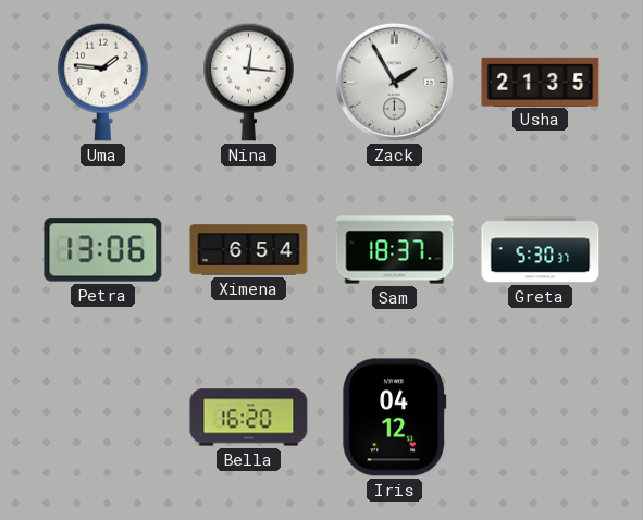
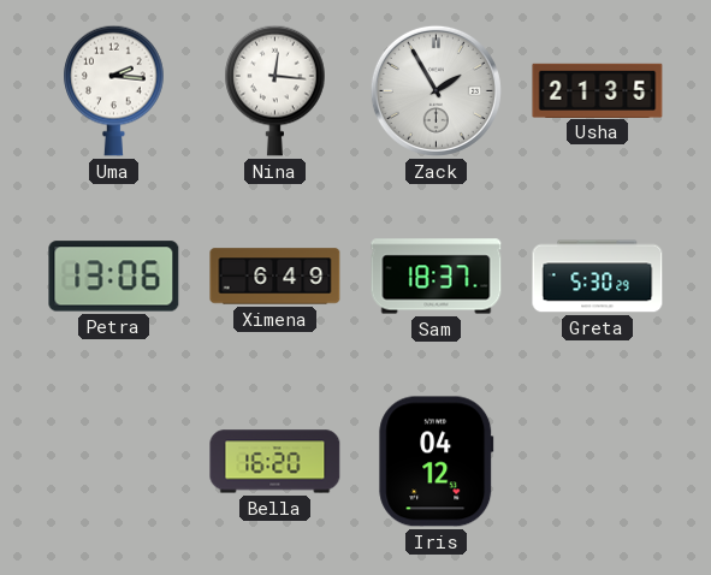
Uma: 1:46 -> 2:16
Ximena: 6:54 -> 6:49
Greta: 5:30:37 -> 5:30:29
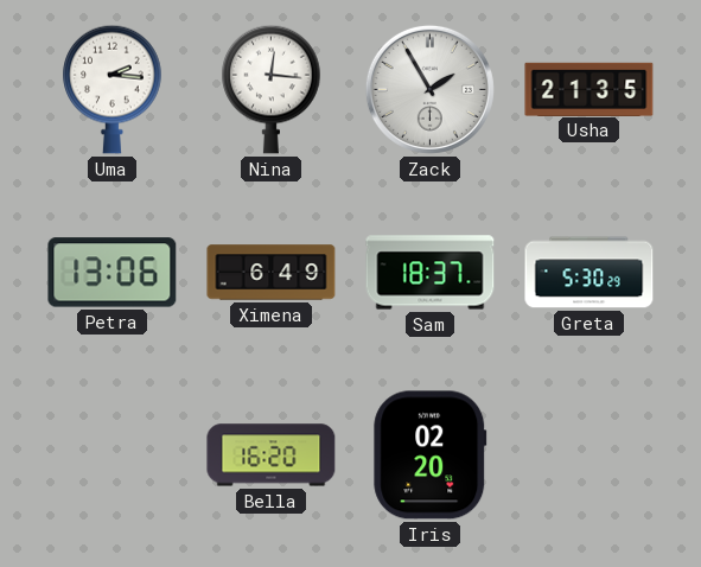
Iris: 04:12 -> 02:20
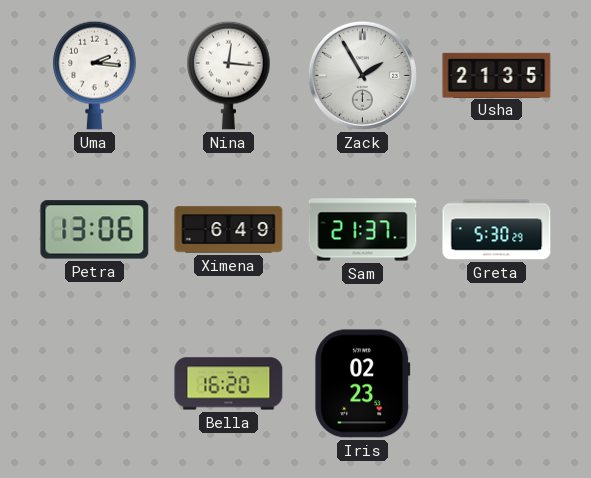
Sam: 18:37 -> 21:37
Iris: 02:20 -> 02:23
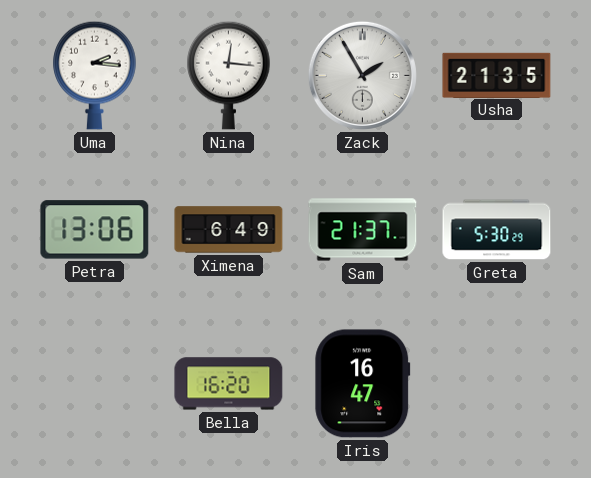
Iris: 02:23 -> 16:47
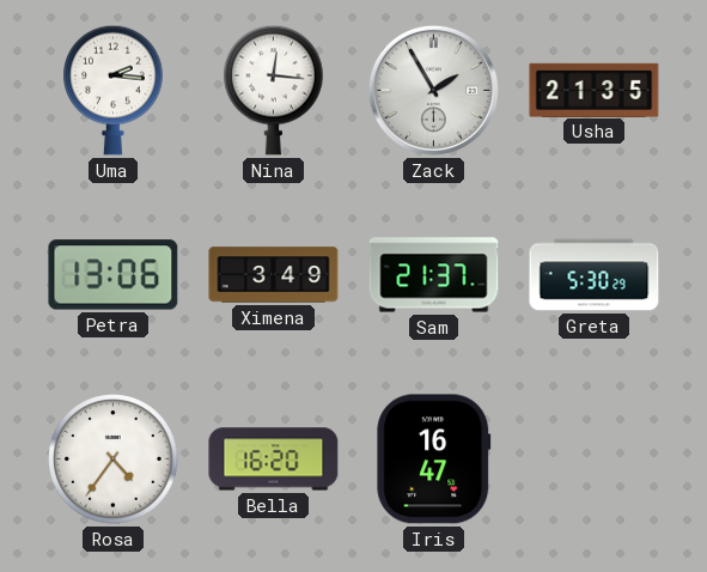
Ximena: 6:49 -> 3:49
Rosa: none -> 4:36
